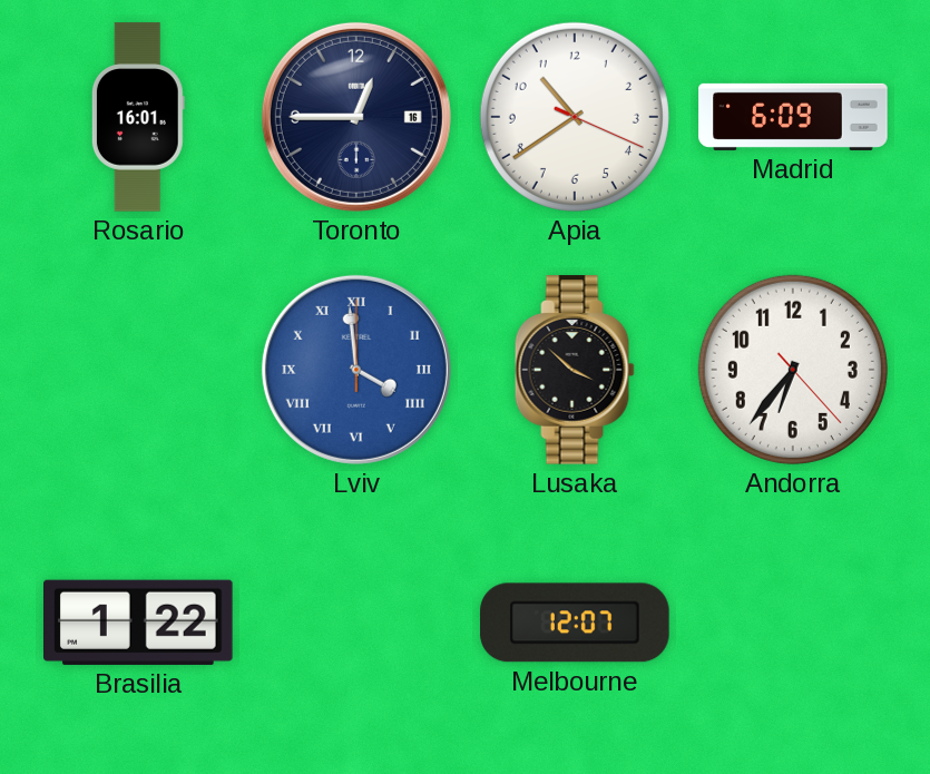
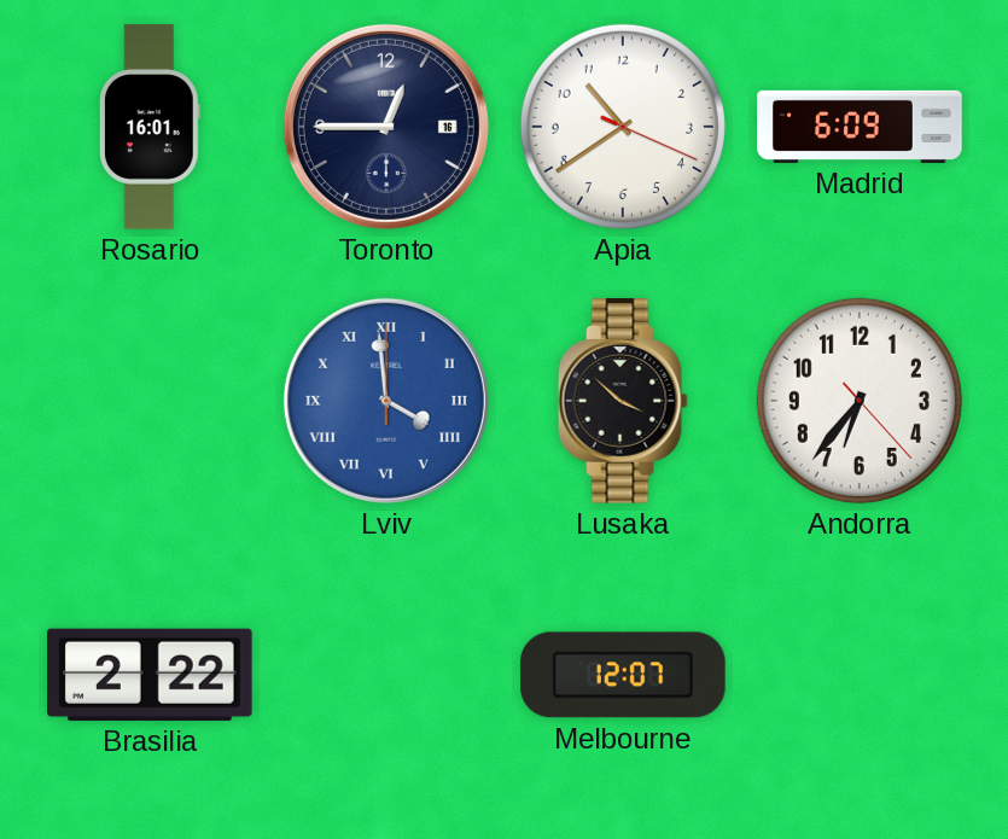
Brasilia: 1:22 -> 2:22
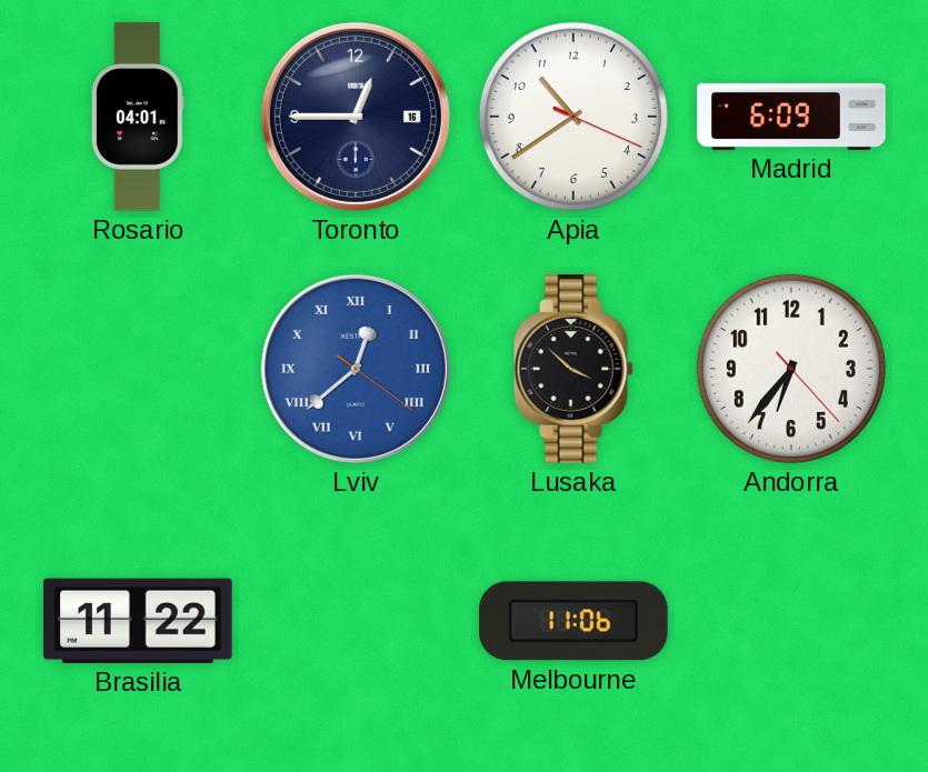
Rosario: 16:01 -> 04:01
Lviv: 3:59 -> 12:38
Brasilia: 2:22 -> 11:22
Melbourne: 12:07 -> 11:06
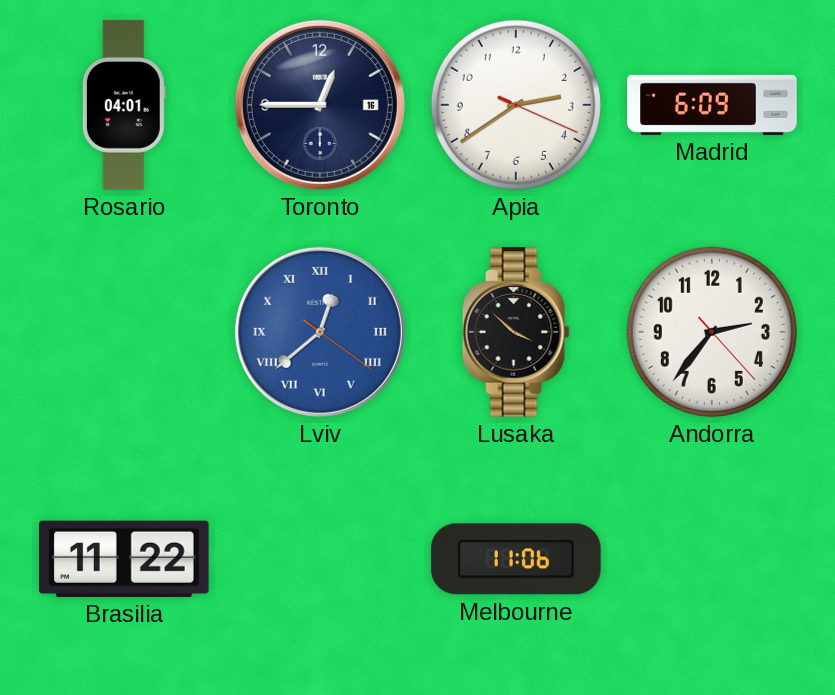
Apia: 10:39 -> 2:39
Andorra: 6:36 -> 2:36
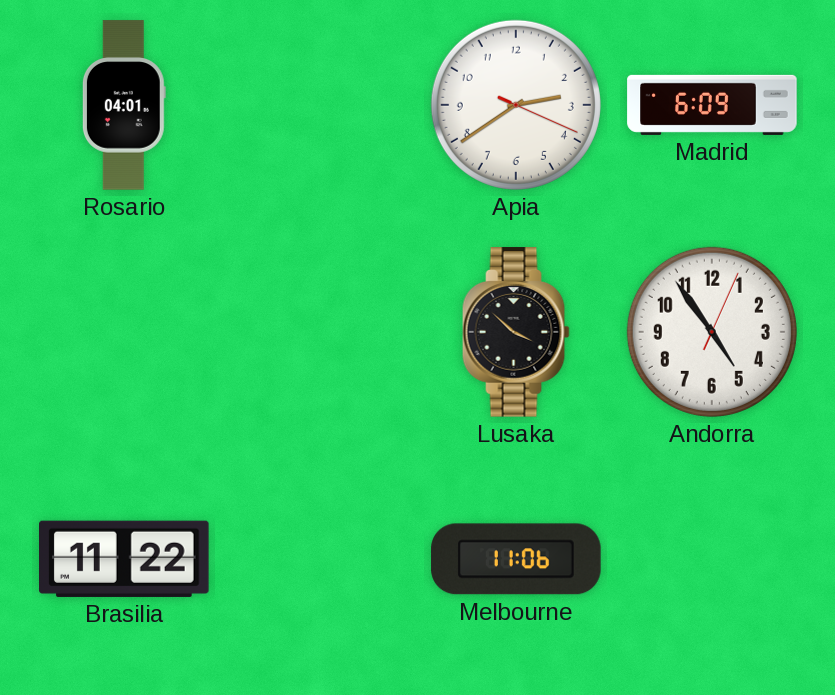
Toronto: 12:45 -> none
Lviv: 12:38 -> none
Andorra: 2:36 -> 4:54
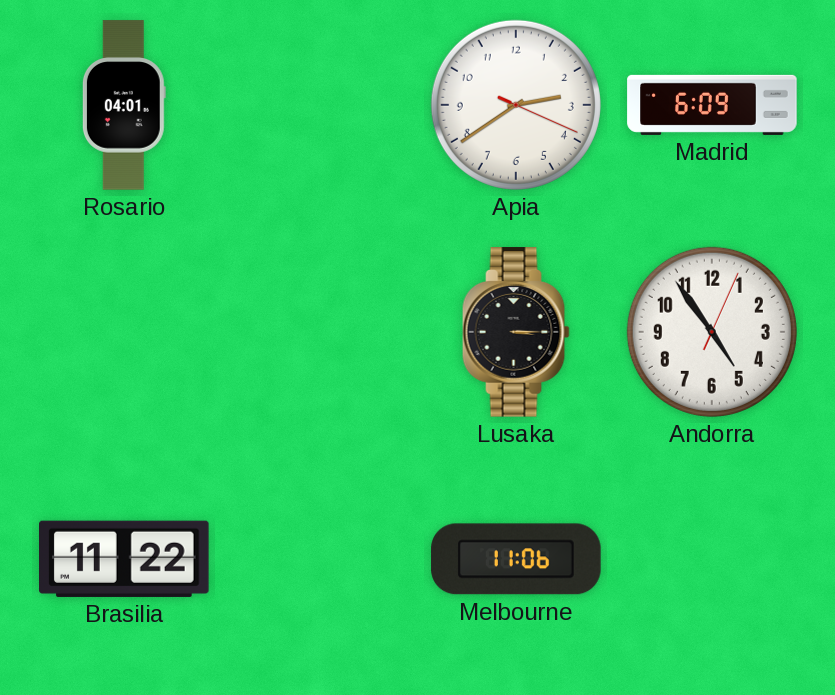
Lusaka: 3:52 -> 3:15
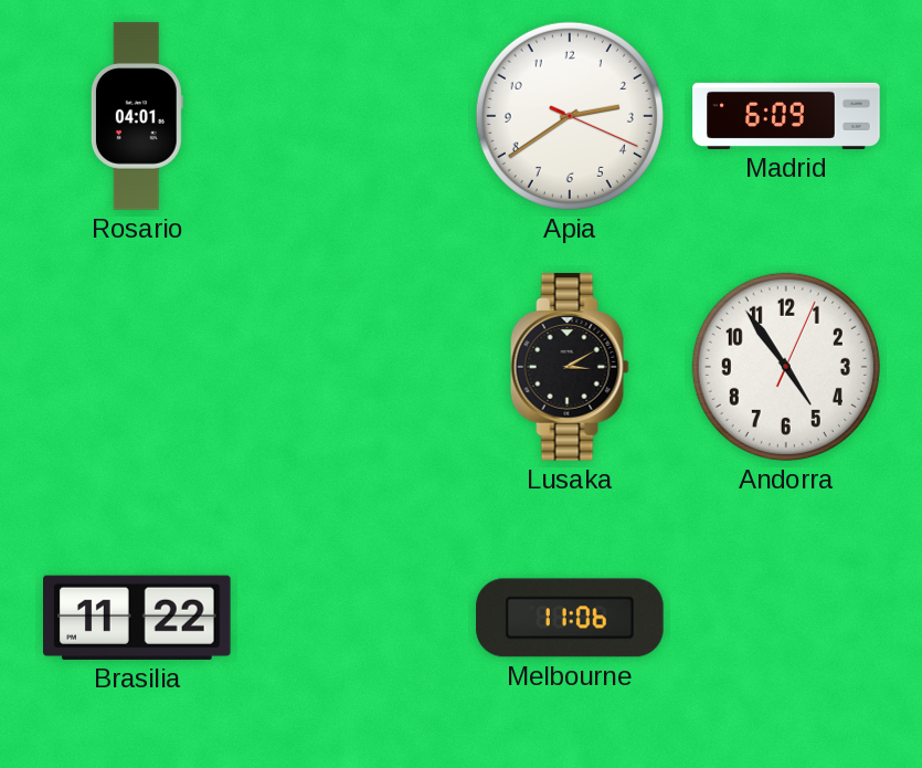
Lusaka: 3:15 -> 3:10
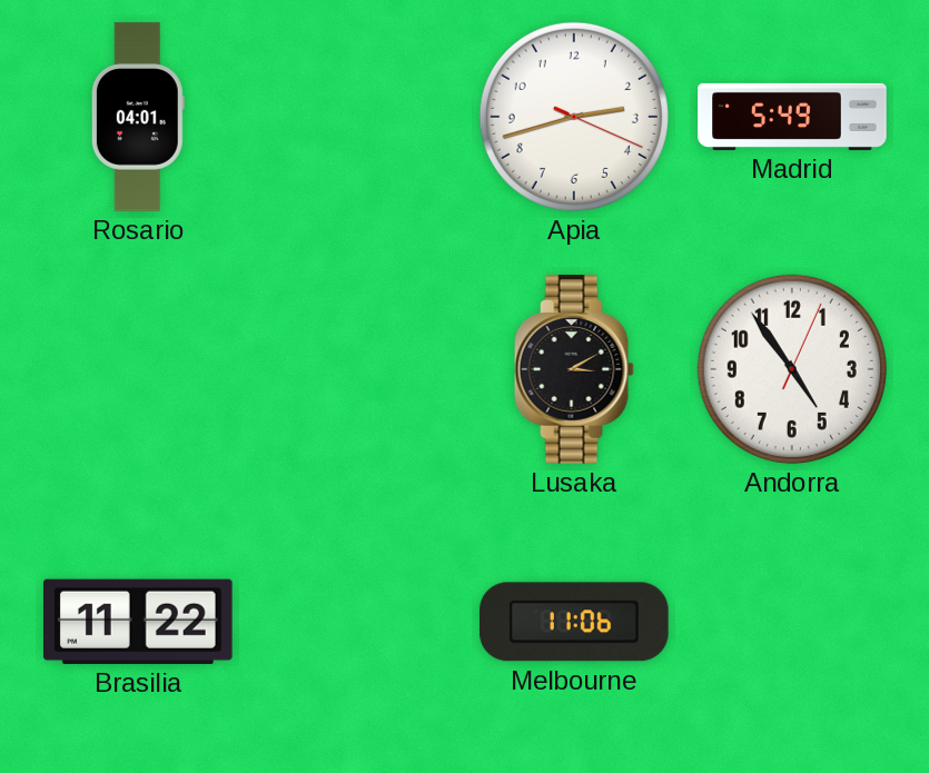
Apia: 2:39 -> 2:42
Madrid: 6:09 -> 5:49
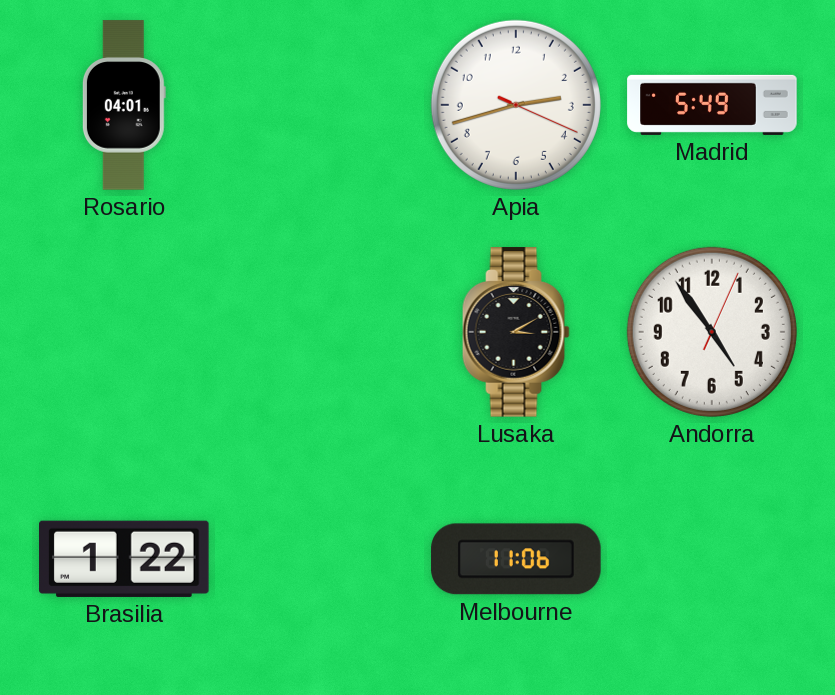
Brasilia: 11:22 -> 1:22
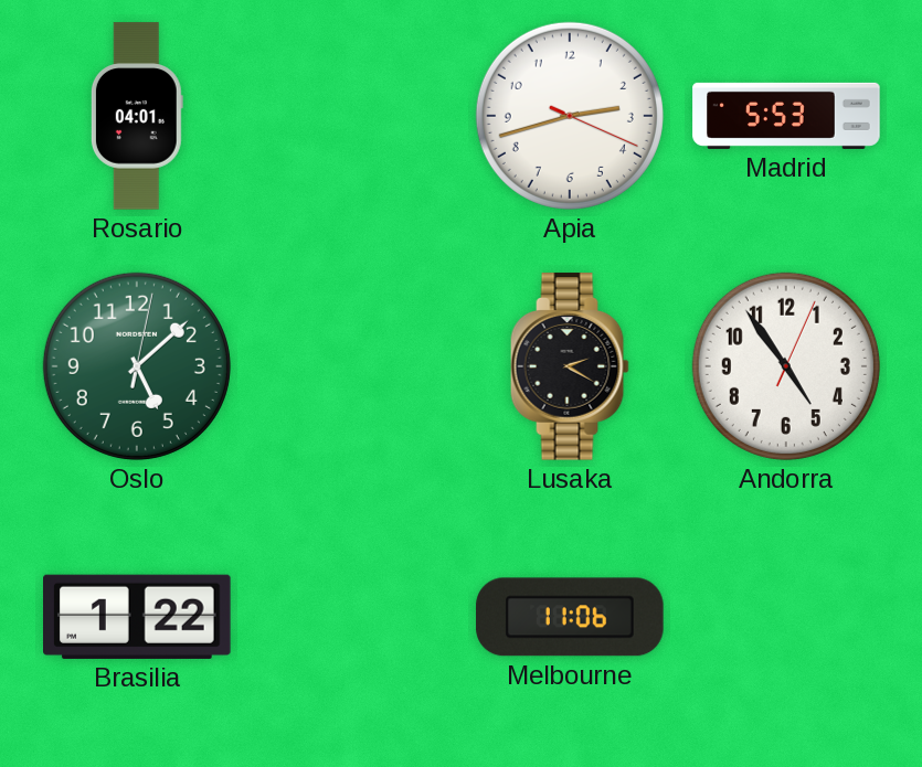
Madrid: 5:49 -> 5:53
Oslo: none -> 5:08
Lusaka: 3:10 -> 2:20
